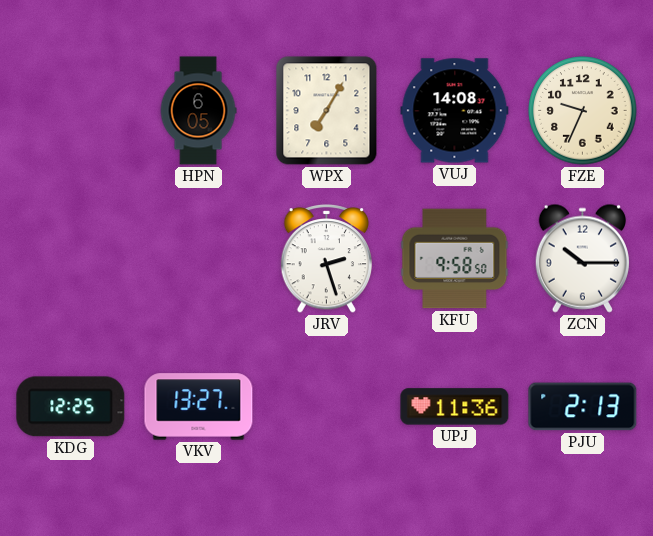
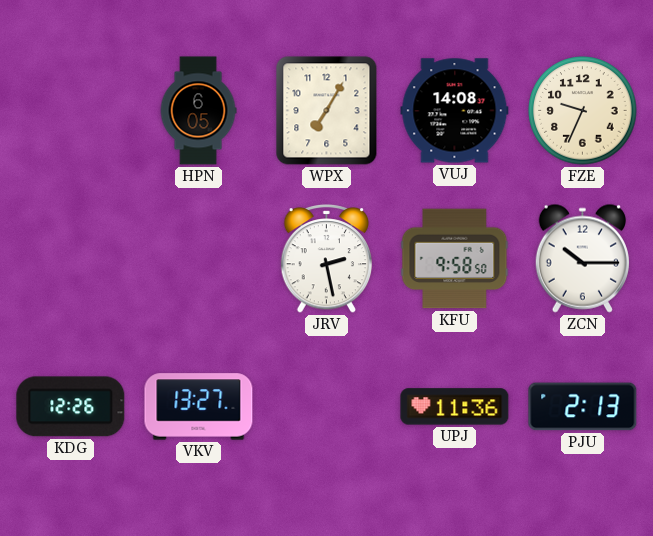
JRV: 2:27 -> 2:28
KDG: 12:25 -> 12:26
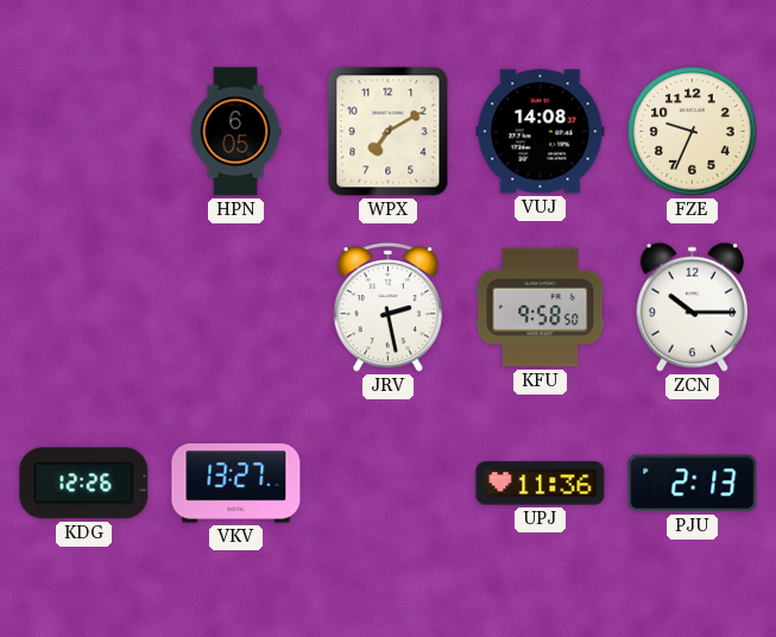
WPX: 7:05 -> 7:10
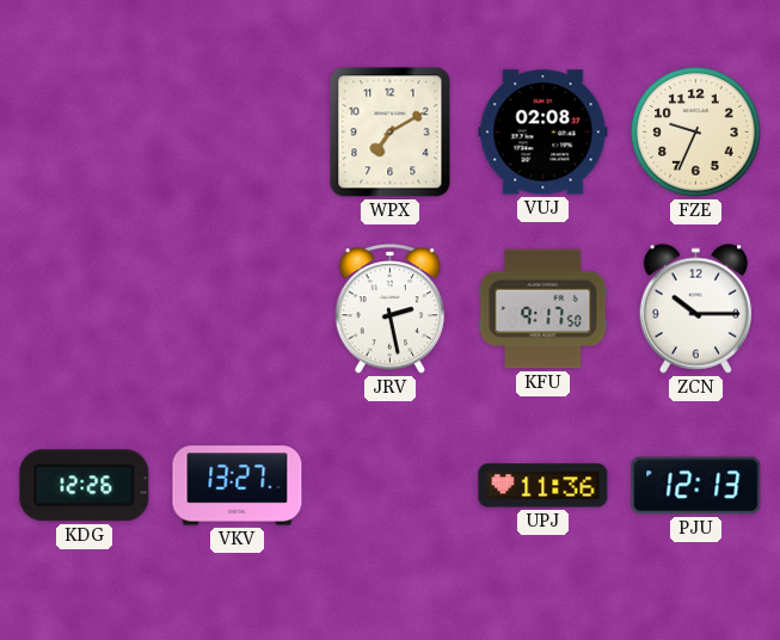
HPN: 6:05 -> none
VUJ: 14:08 -> 02:08
KFU: 9:58 -> 9:17
PJU: 2:13 -> 12:13
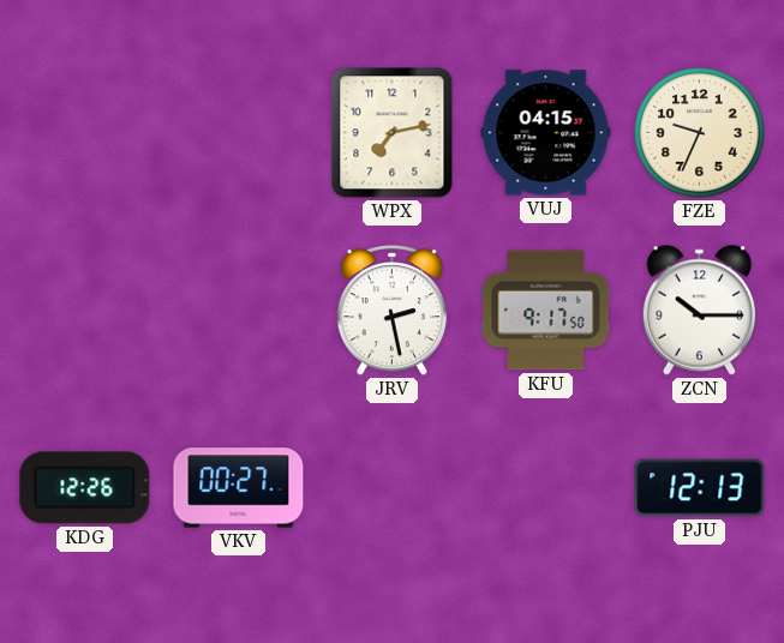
WPX: 7:10 -> 7:13
VUJ: 02:08 -> 04:15
VKV: 13:27 -> 00:27
UPJ: 11:36 -> none
